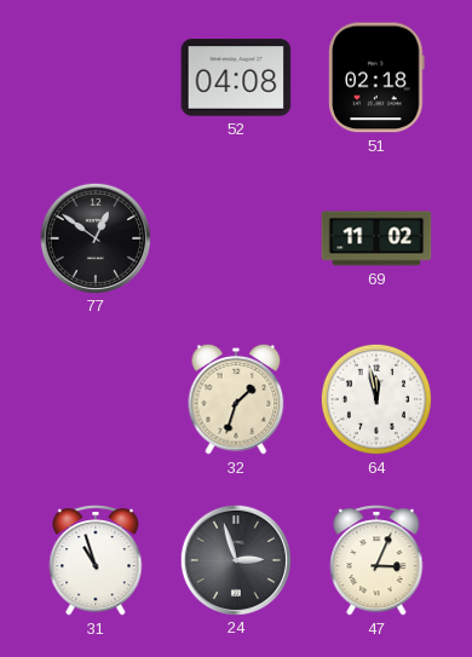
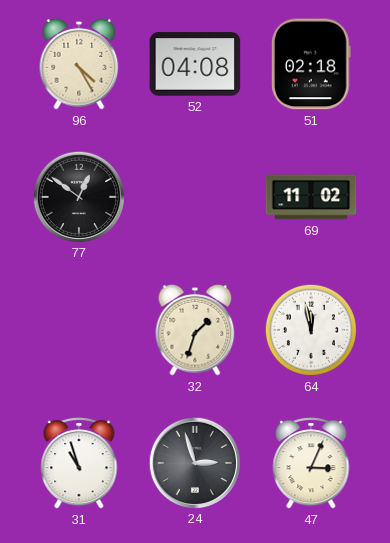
96: none -> 4:25
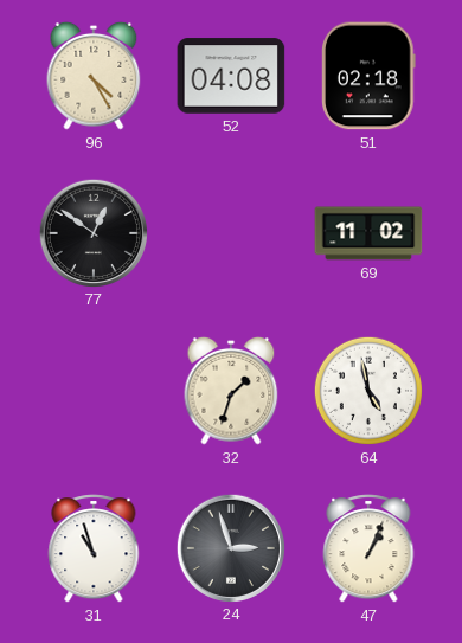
64: 11:58 -> 4:58
47: 3:04 -> 1:04
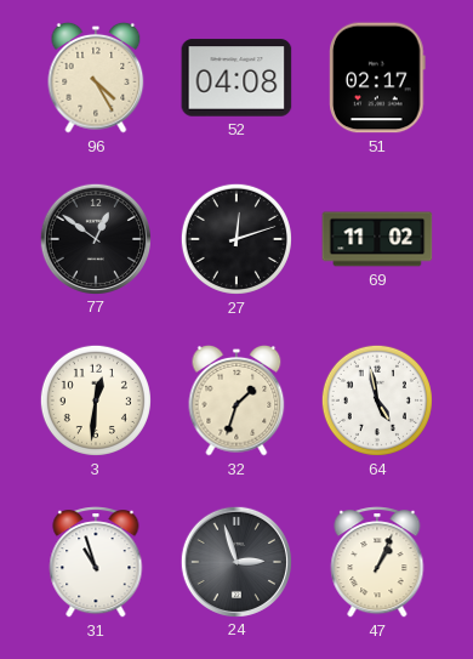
51: 02:18 -> 02:17
27: none -> 12:12
3: none -> 12:31
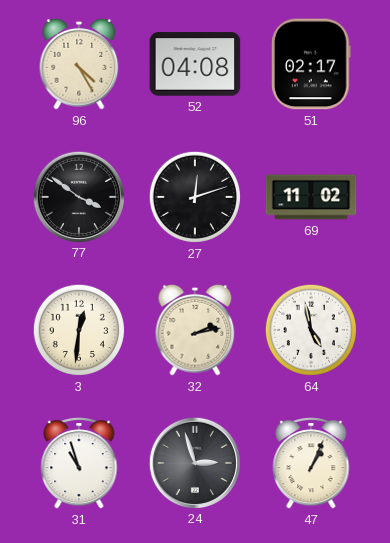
77: 12:51 -> 3:51
32: 1:33 -> 2:13
